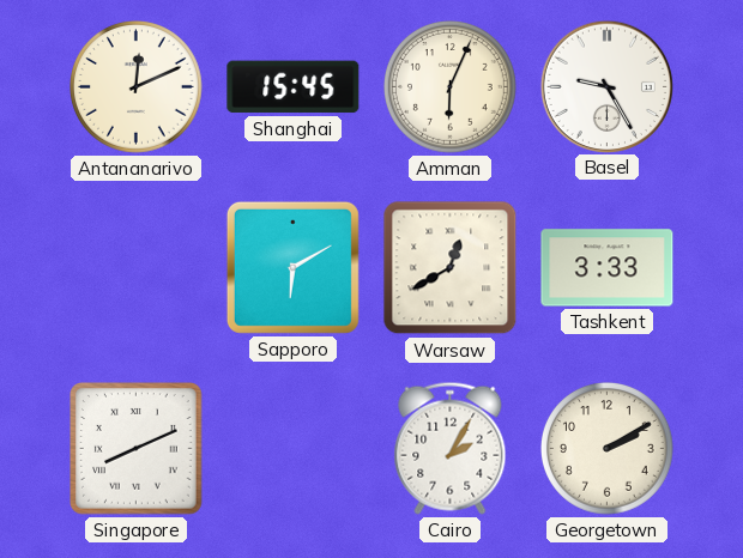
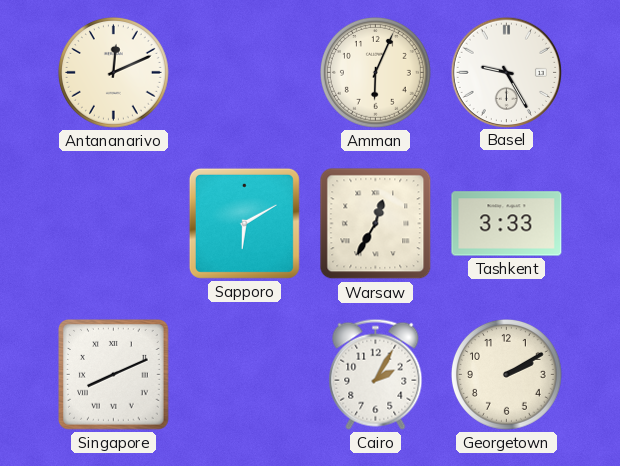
Shanghai: 15:45 -> none
Warsaw: 12:40 -> 12:35
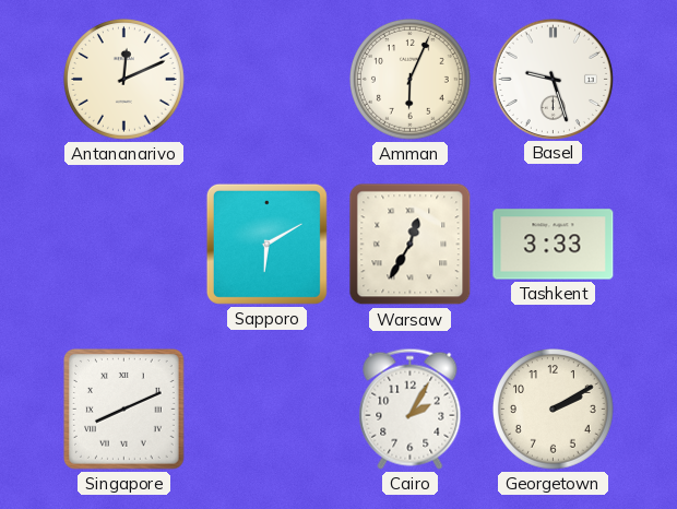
Basel: 9:25 -> 9:27
